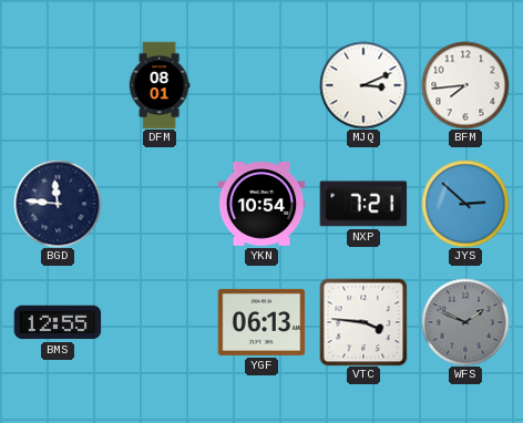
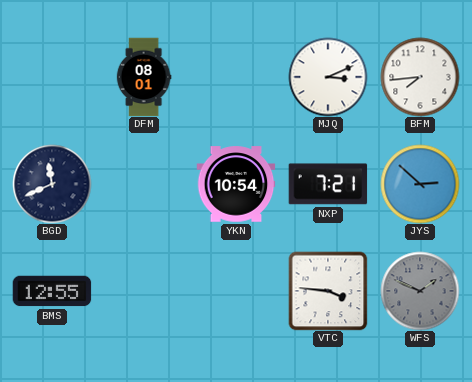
BGD: 11:46 -> 11:41
YGF: 06:13 -> none
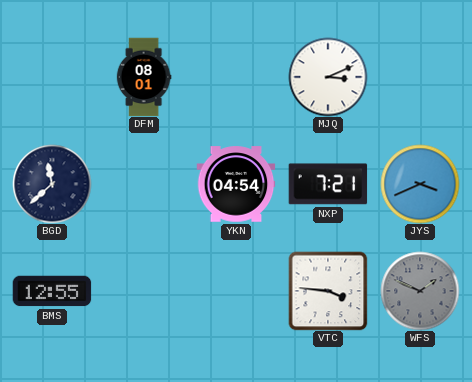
BFM: 7:44 -> none
BGD: 11:41 -> 11:38
YKN: 10:54 -> 04:54
JYS: 2:52 -> 3:41
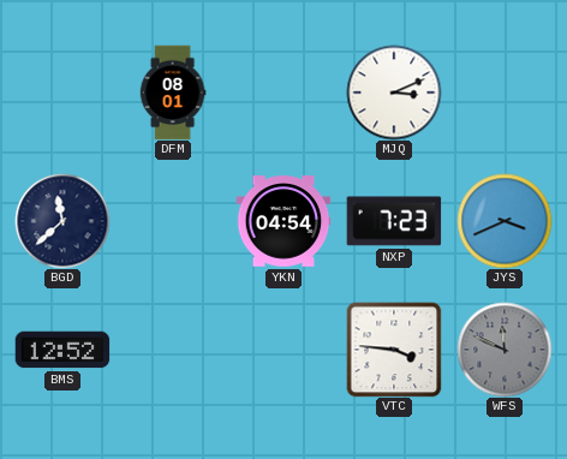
NXP: 7:21 -> 7:23
BMS: 12:55 -> 12:52
WFS: 1:49 -> 11:49
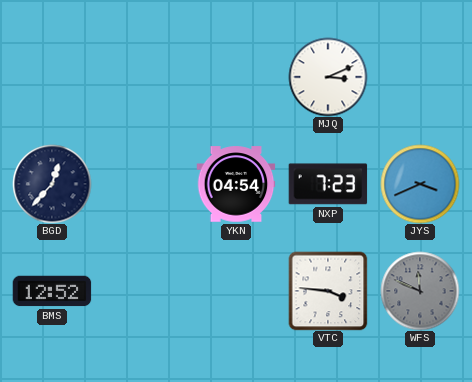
DFM: 08:01 -> none
BGD: 11:38 -> 12:37
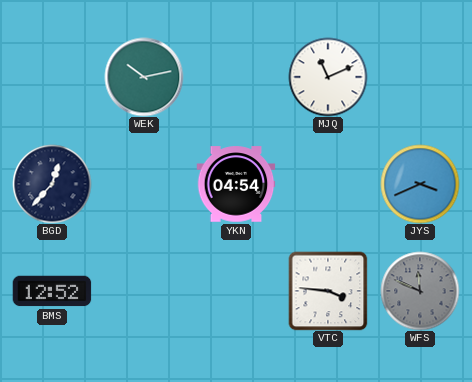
WEK: none -> 10:13
MJQ: 3:11 -> 11:11
NXP: 7:23 -> none
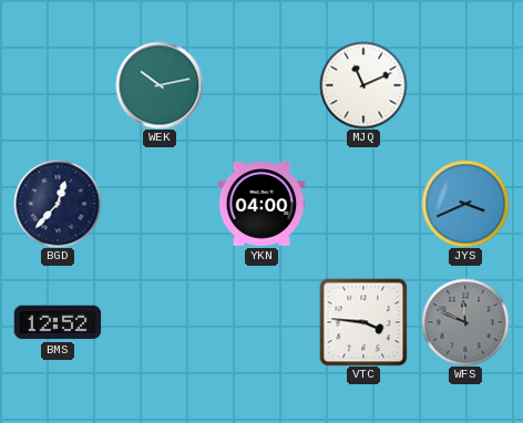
YKN: 04:54 -> 04:00
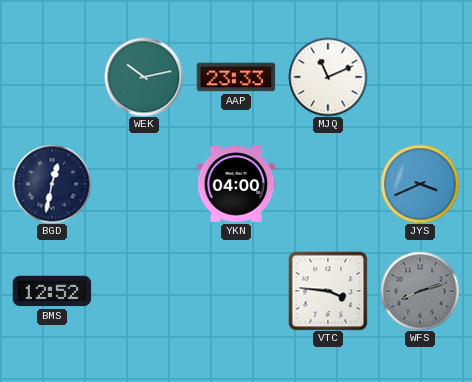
AAP: none -> 23:33
BGD: 12:37 -> 12:32
WFS: 11:49 -> 8:12
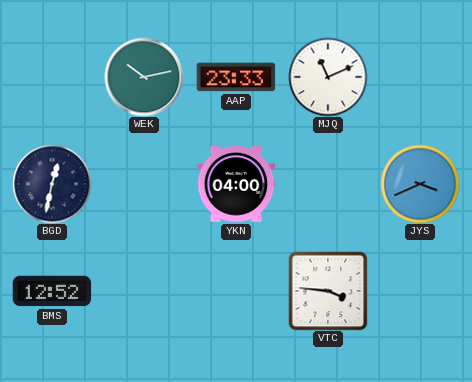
WFS: 8:12 -> none
